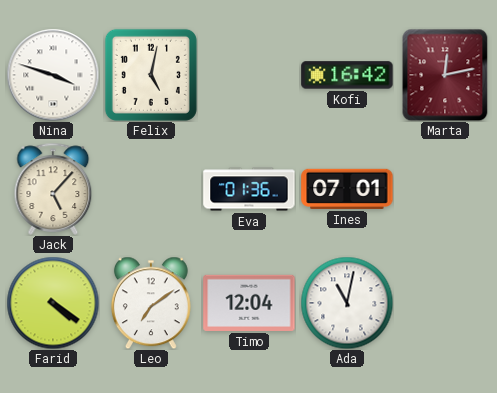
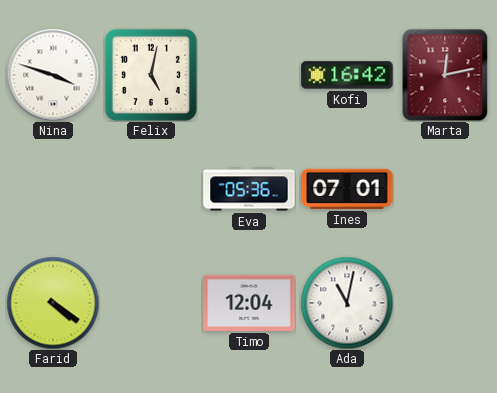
Jack: 5:07 -> none
Eva: 01:36 -> 05:36
Leo: 7:09 -> none
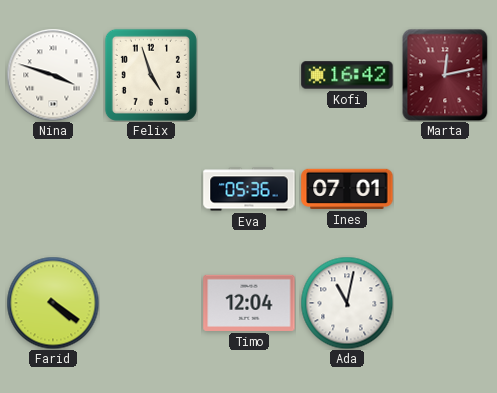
Felix: 5:02 -> 4:57
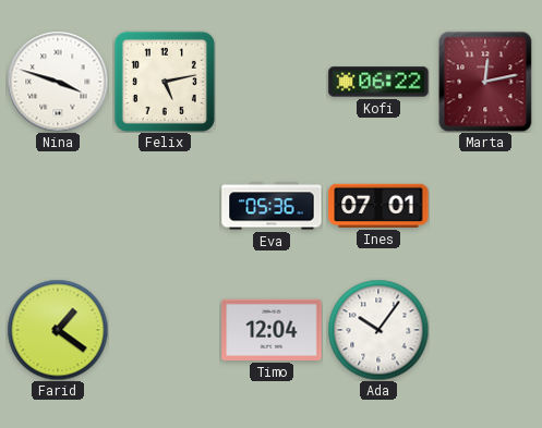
Felix: 4:57 -> 5:13
Kofi: 16:42 -> 06:22
Farid: 4:21 -> 1:21
Ada: 11:02 -> 10:06
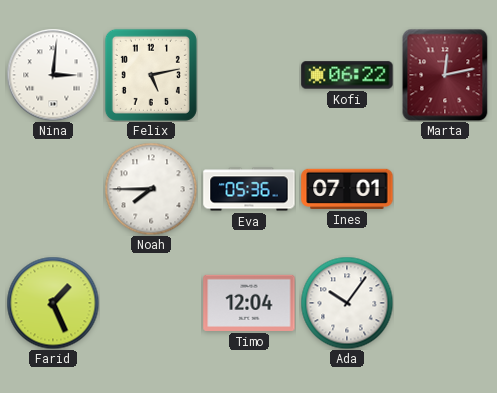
Nina: 3:48 -> 3:01
Noah: none -> 7:45
Farid: 1:21 -> 1:26
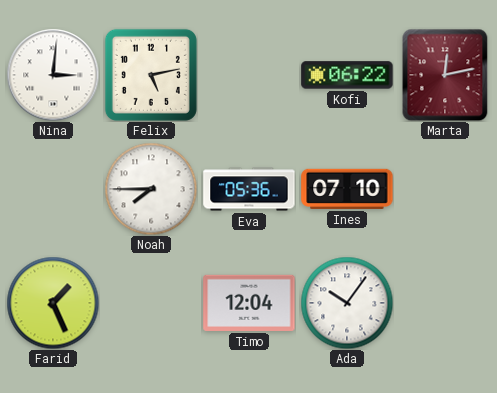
Ines: 07:01 -> 07:10
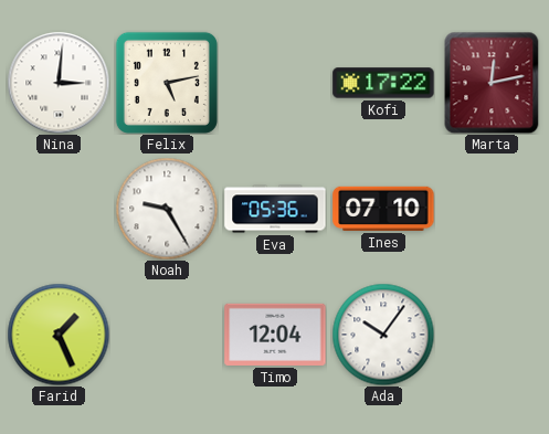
Kofi: 06:22 -> 17:22
Noah: 7:45 -> 9:25
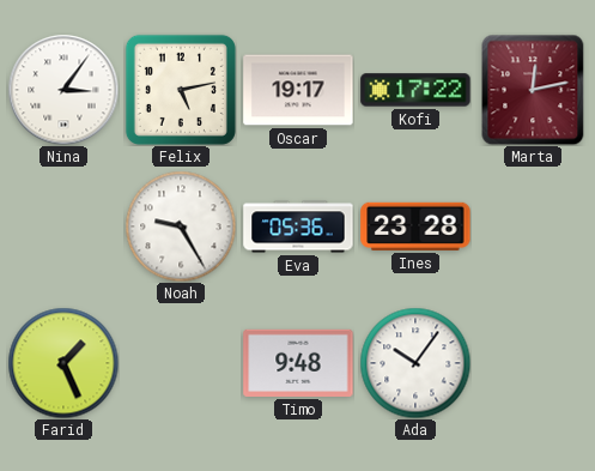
Nina: 3:01 -> 3:06
Oscar: none -> 19:17
Ines: 07:10 -> 23:28
Timo: 12:04 -> 9:48
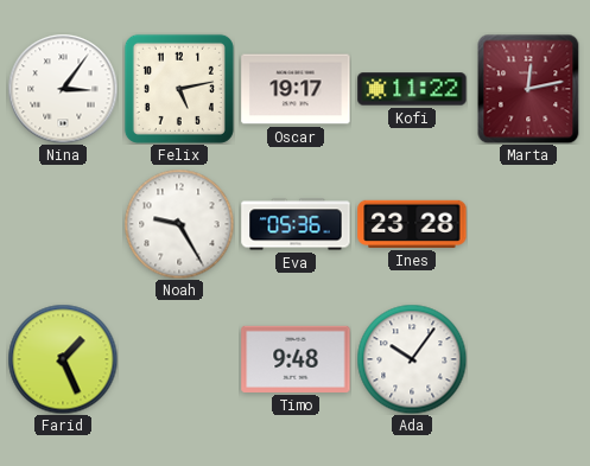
Kofi: 17:22 -> 11:22
